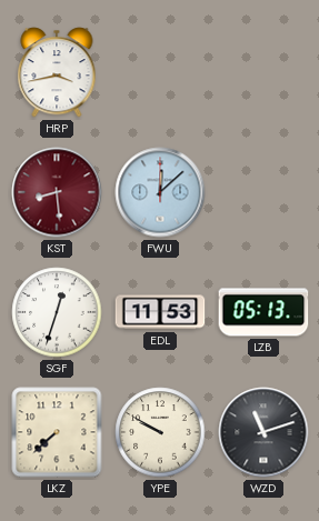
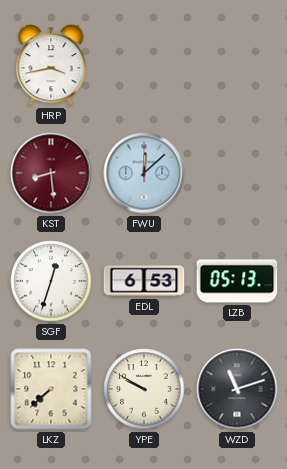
EDL: 11:53 -> 6:53
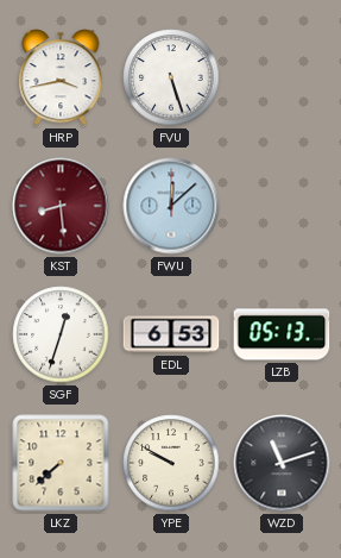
FVU: none -> 5:27
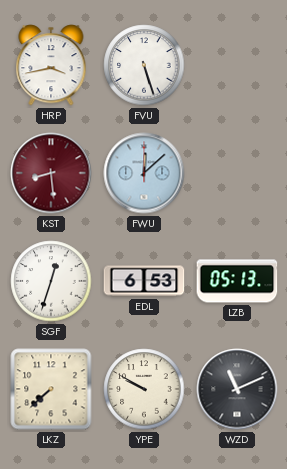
WZD: 11:12 -> 11:11
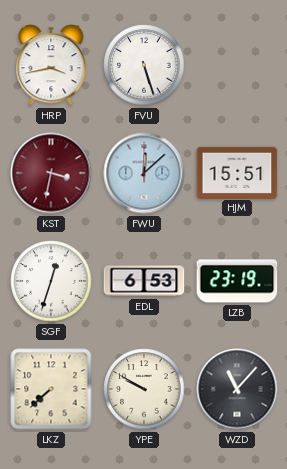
KST: 8:29 -> 3:32
HJM: none -> 15:51
LZB: 05:13 -> 23:19
WZD: 11:11 -> 11:07
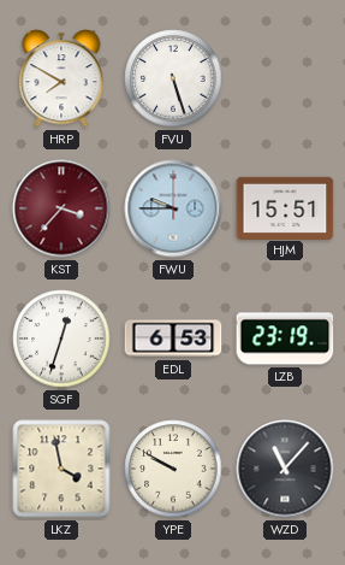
HRP: 3:43 -> 7:50
KST: 3:32 -> 3:37
FWU: 12:08 -> 9:45
LKZ: 7:38 -> 3:58
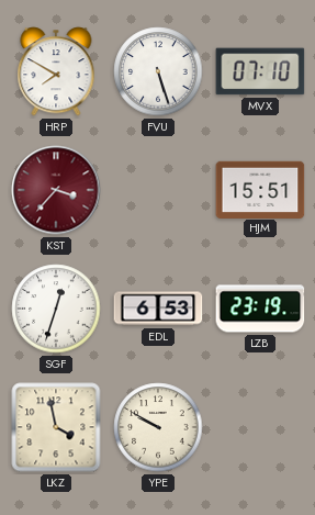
MVX: none -> 07:10
FWU: 9:45 -> none
WZD: 11:07 -> none
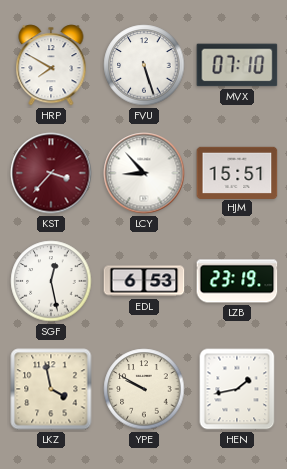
LCY: none -> 8:53
SGF: 12:33 -> 12:28
HEN: none -> 1:43
